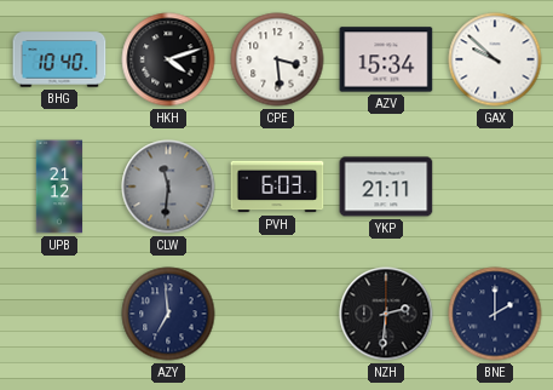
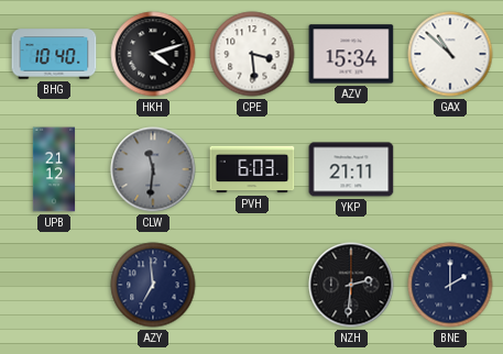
GAX: 9:52 -> 10:52
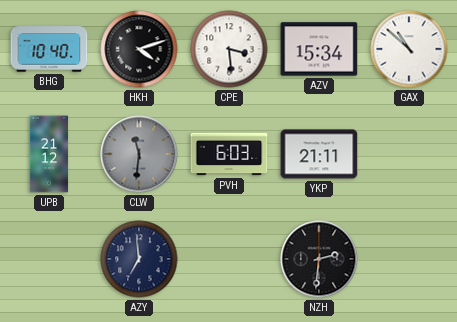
BNE: 2:00 -> none
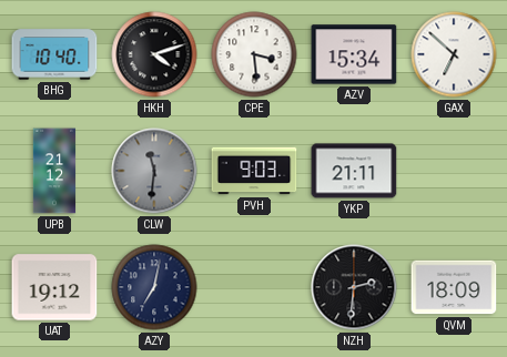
GAX: 10:52 -> 6:52
PVH: 6:03 -> 9:03
UAT: none -> 19:12
AZY: 6:59 -> 7:02
QVM: none -> 18:09
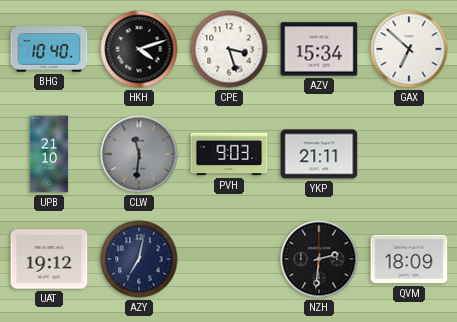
CPE: 3:29 -> 3:27
UPB: 21:12 -> 21:10
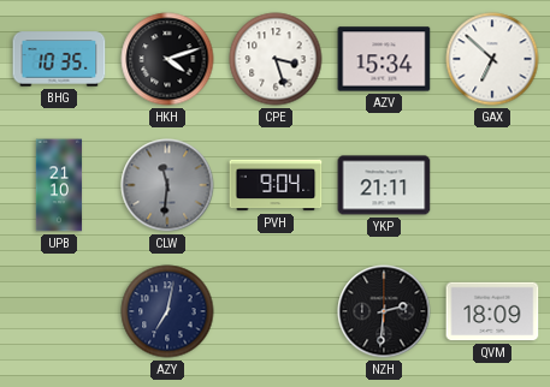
BHG: 10:40 -> 10:35
PVH: 9:03 -> 9:04
UAT: 19:12 -> none
